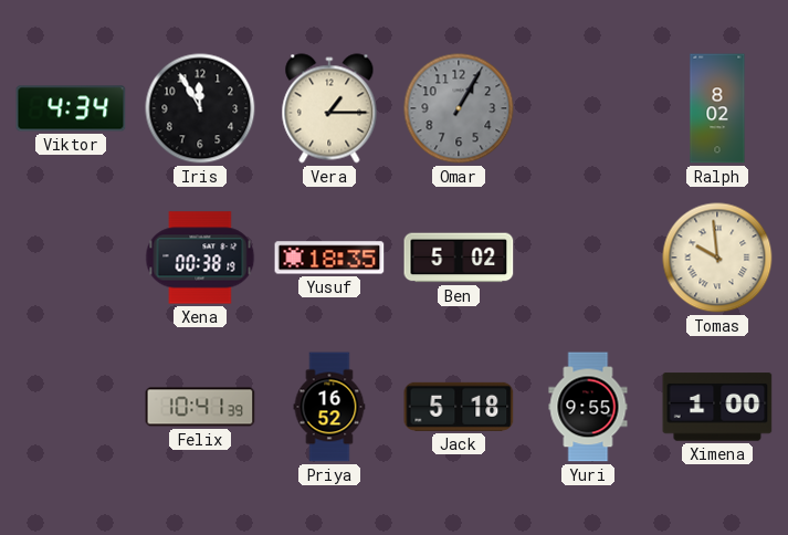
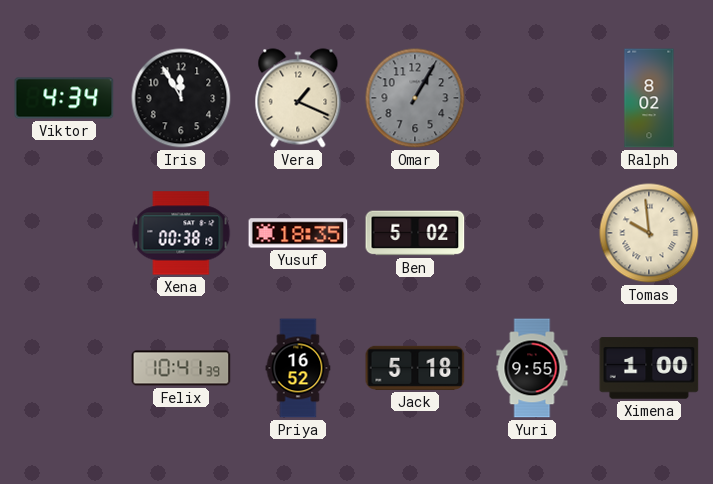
Vera: 1:15 -> 1:19
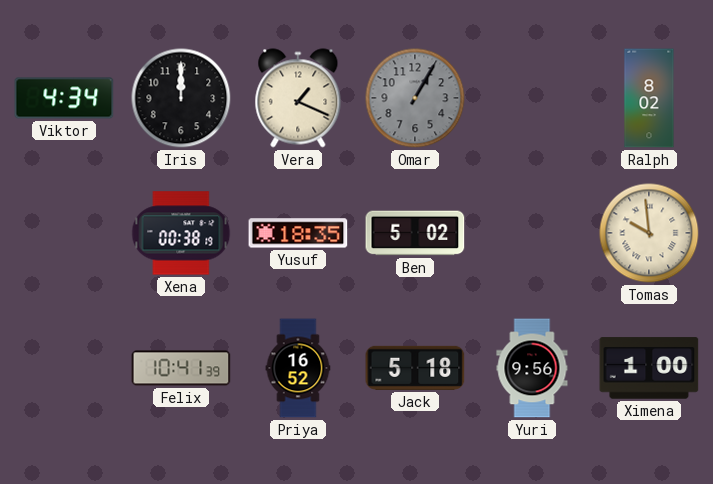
Iris: 11:55 -> 12:00
Yuri: 9:55 -> 9:56
